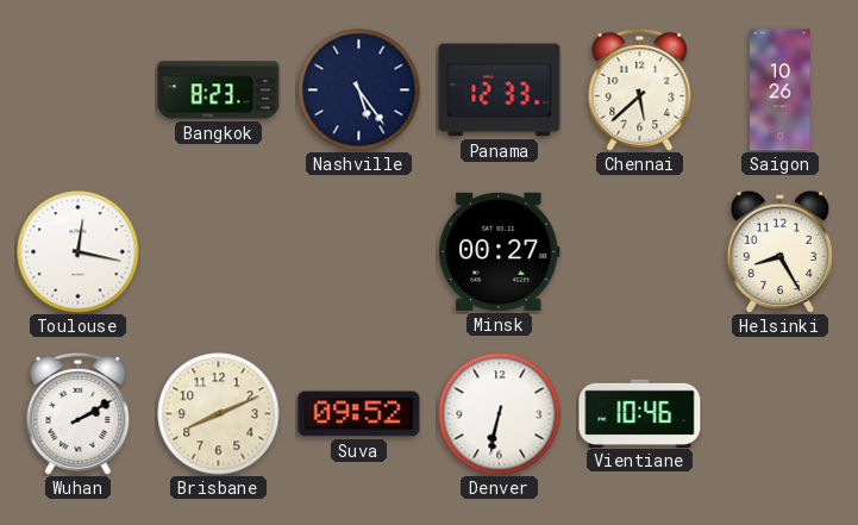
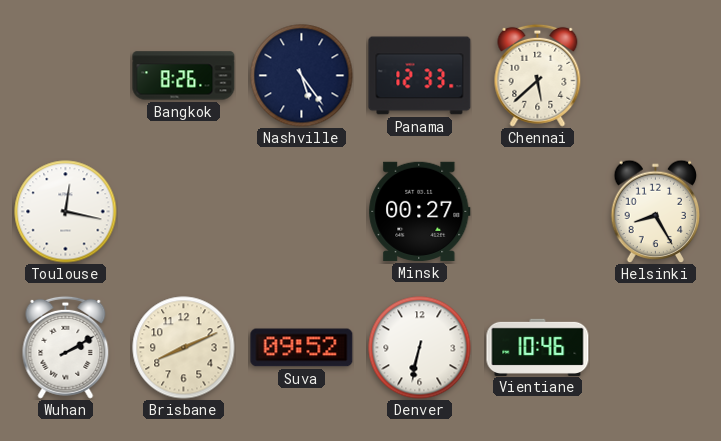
Bangkok: 8:23 -> 8:26
Saigon: 10:26 -> none
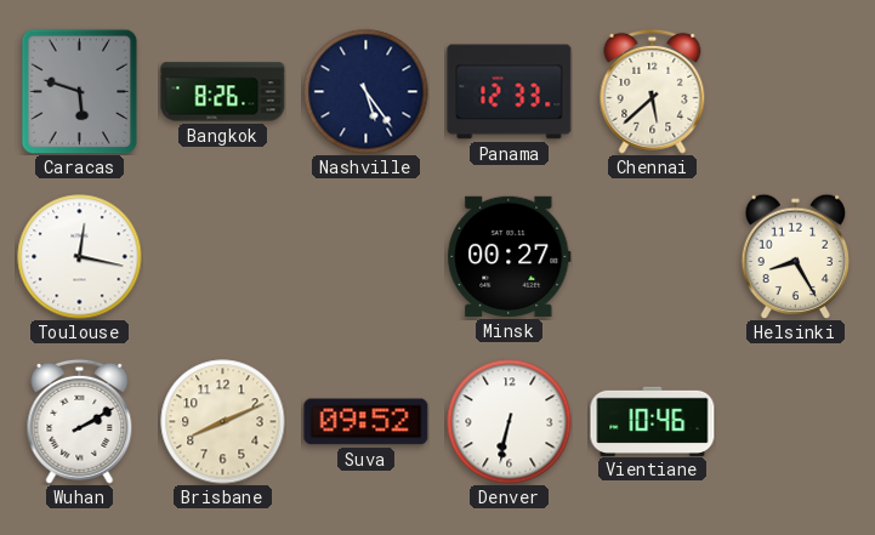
Caracas: none -> 5:48
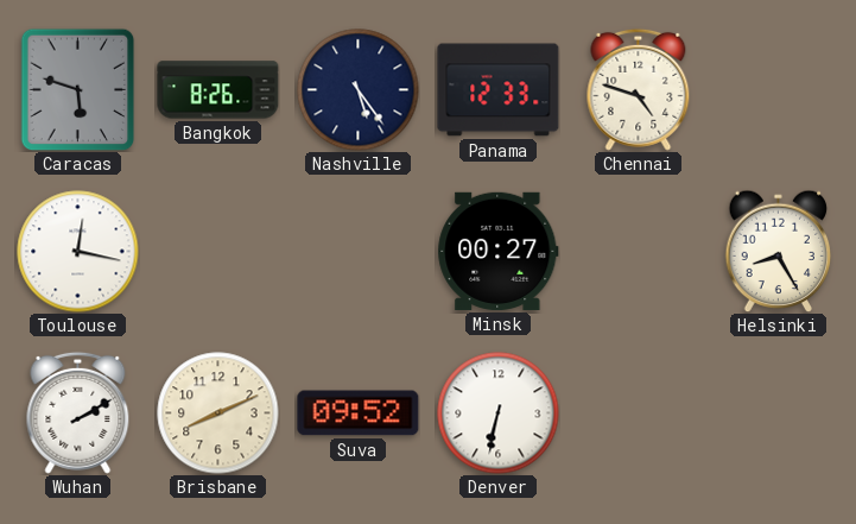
Chennai: 5:38 -> 4:48
Vientiane: 10:46 -> none
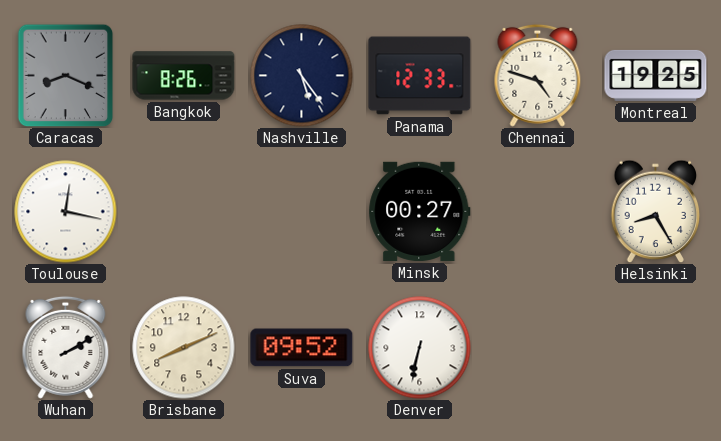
Caracas: 5:48 -> 8:19
Montreal: none -> 19:25
